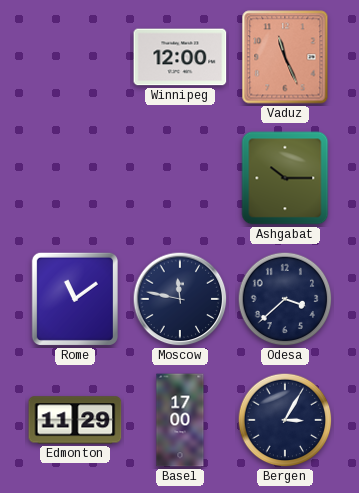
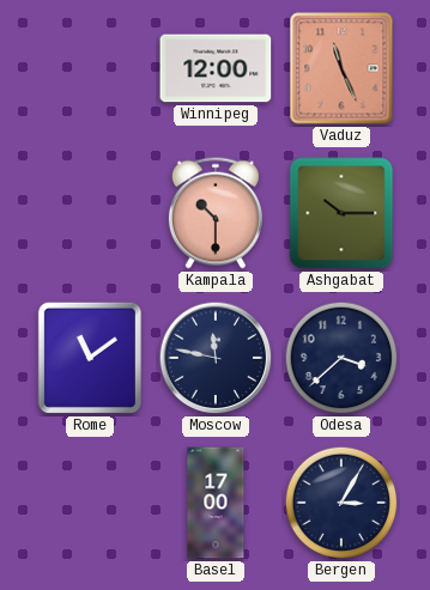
Kampala: none -> 10:30
Edmonton: 11:29 -> none
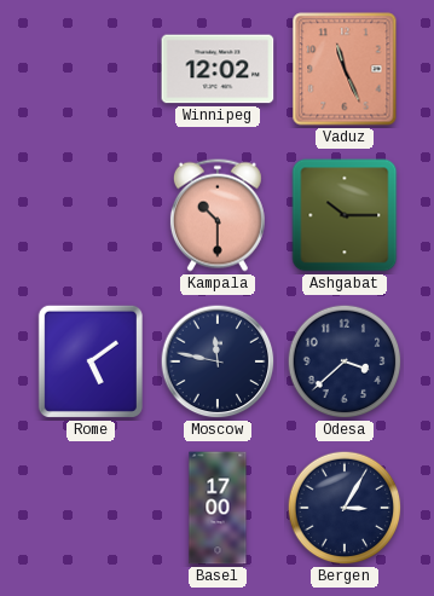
Winnipeg: 12:00 -> 12:02
Rome: 11:09 -> 5:09
